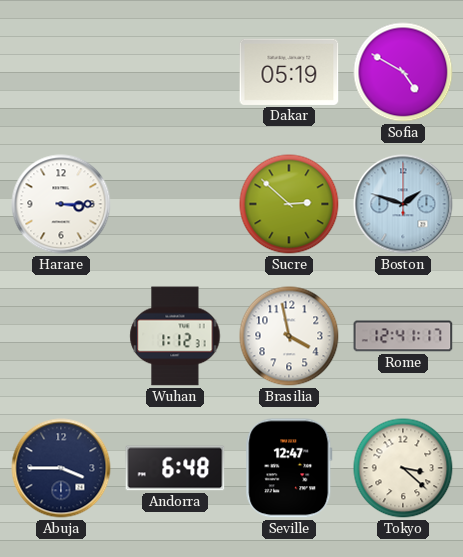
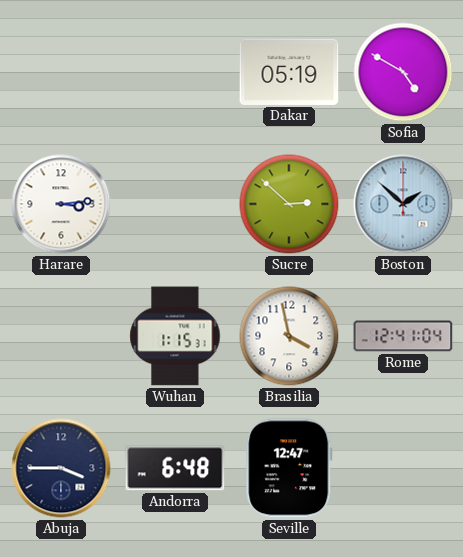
Harare: 3:15 -> 3:14
Boston: 1:48 -> 1:52
Wuhan: 1:12 -> 1:15
Rome: 12:41:17 -> 12:41:04
Tokyo: 3:22 -> none
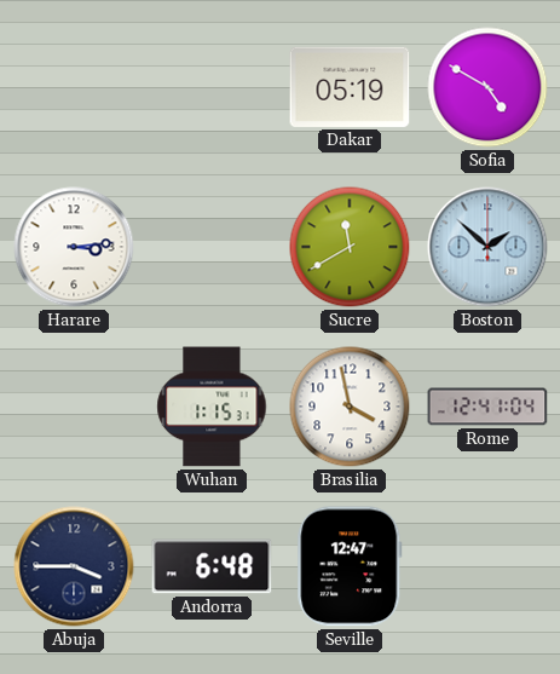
Sucre: 2:52 -> 11:40
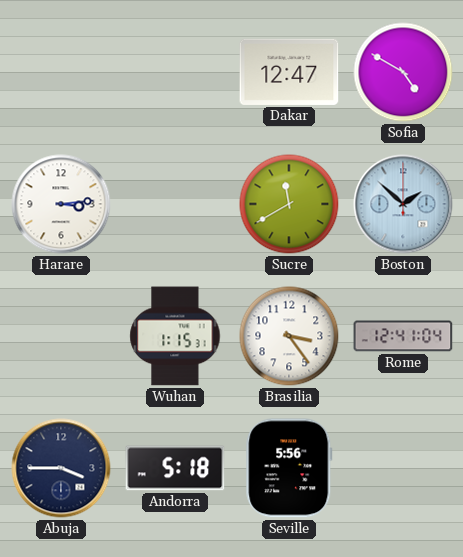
Dakar: 05:19 -> 12:47
Brasilia: 3:58 -> 3:24
Andorra: 6:48 -> 5:18
Seville: 12:47 -> 5:56
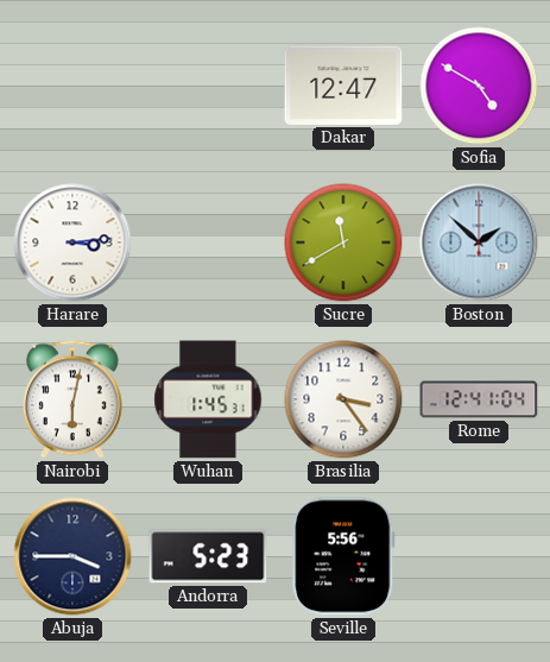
Nairobi: none -> 6:02
Wuhan: 1:15 -> 1:45
Andorra: 5:18 -> 5:23
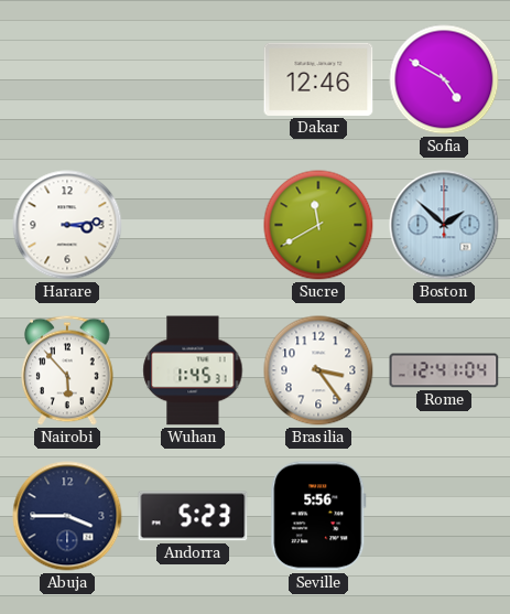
Dakar: 12:47 -> 12:46
Nairobi: 6:02 -> 5:53
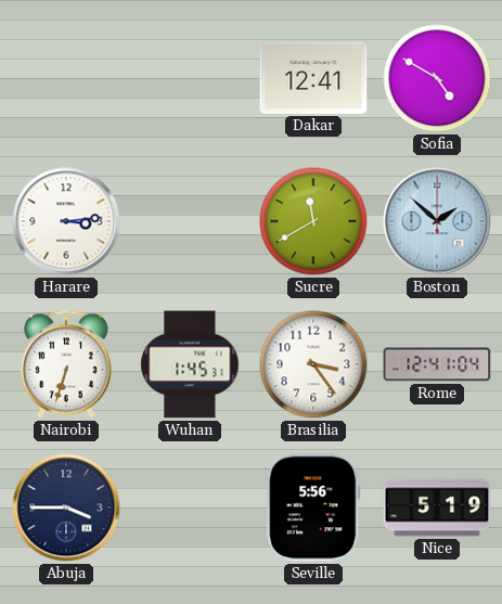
Dakar: 12:46 -> 12:41
Nairobi: 5:53 -> 6:33
Andorra: 5:23 -> none
Nice: none -> 5:19
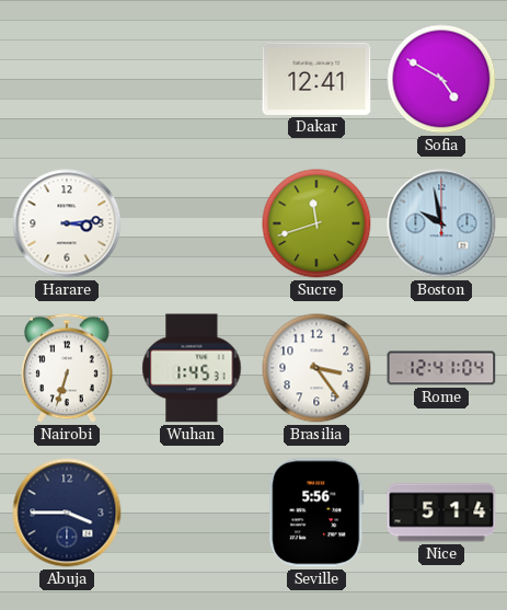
Sucre: 11:40 -> 11:42
Boston: 1:52 -> 9:58
Nice: 5:19 -> 5:14
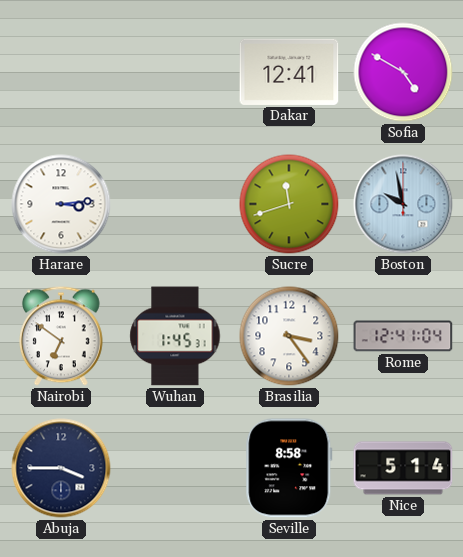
Nairobi: 6:33 -> 6:51
Seville: 5:56 -> 8:58
